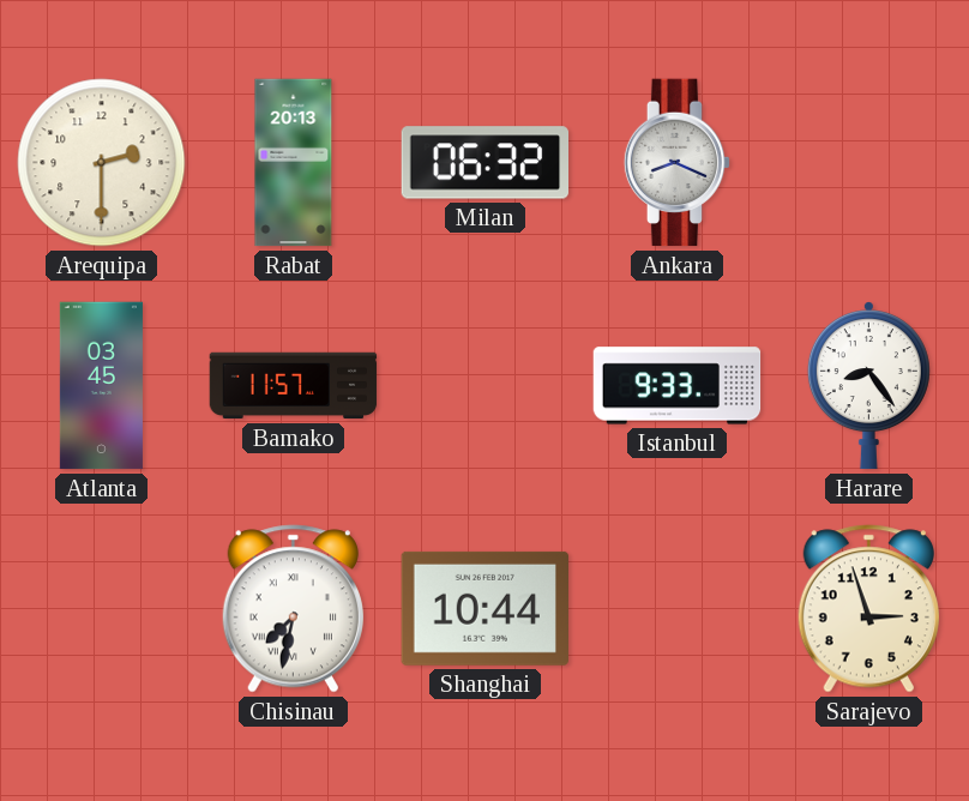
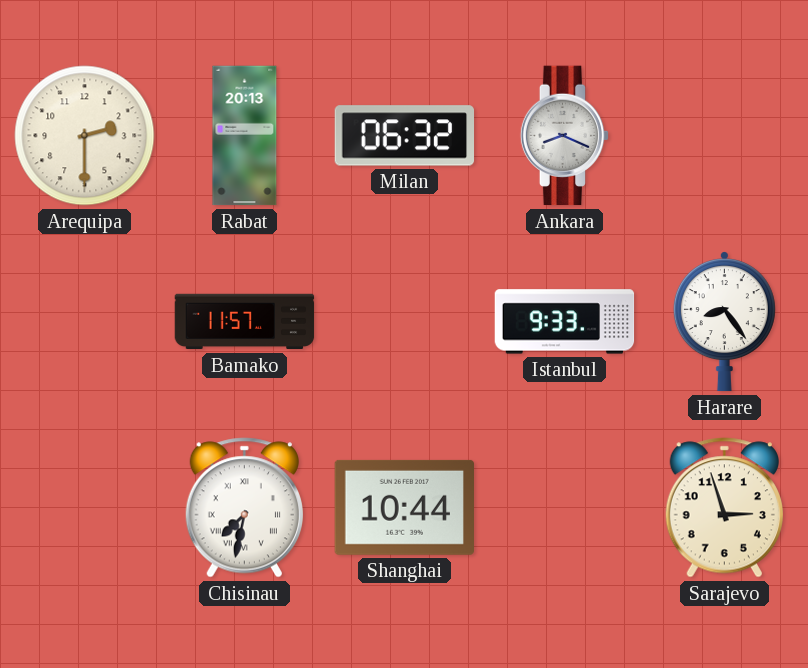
Atlanta: 03:45 -> none
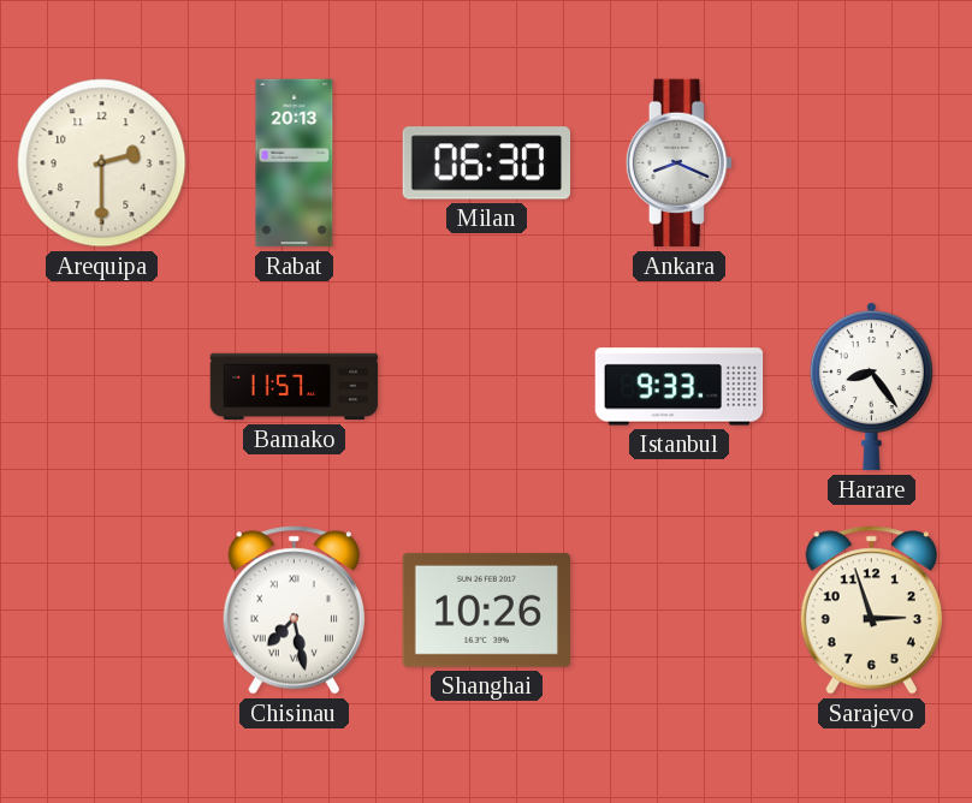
Milan: 06:32 -> 06:30
Chisinau: 7:32 -> 7:28
Shanghai: 10:44 -> 10:26
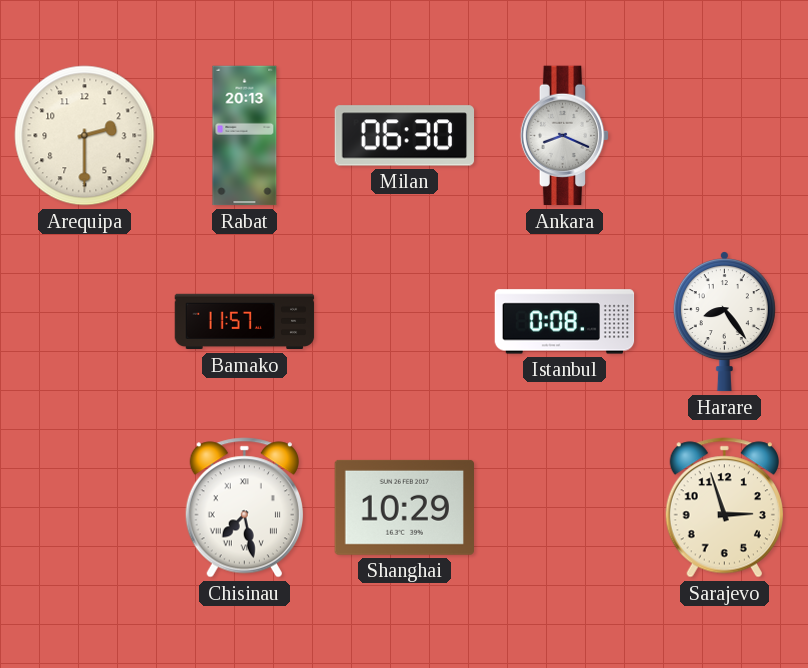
Istanbul: 9:33 -> 0:08
Shanghai: 10:26 -> 10:29
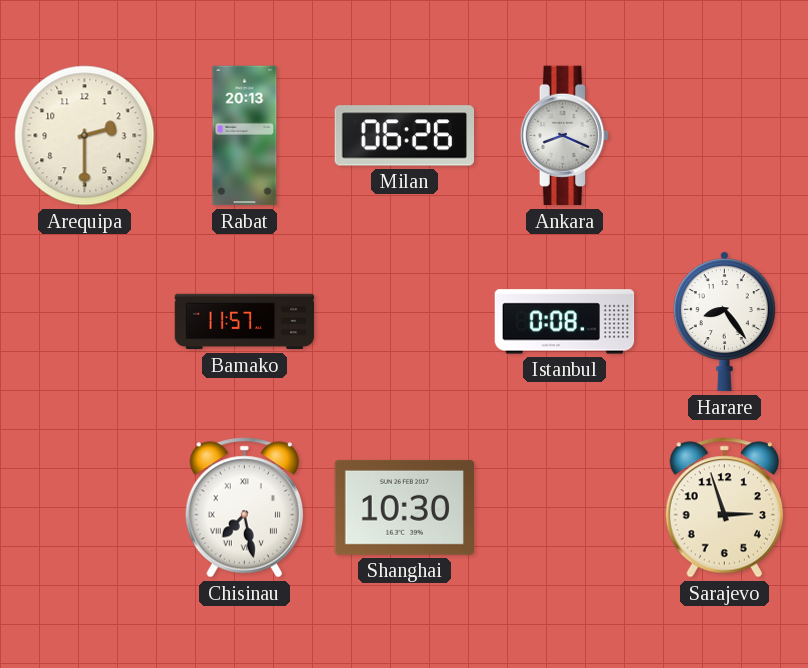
Milan: 06:30 -> 06:26
Shanghai: 10:29 -> 10:30
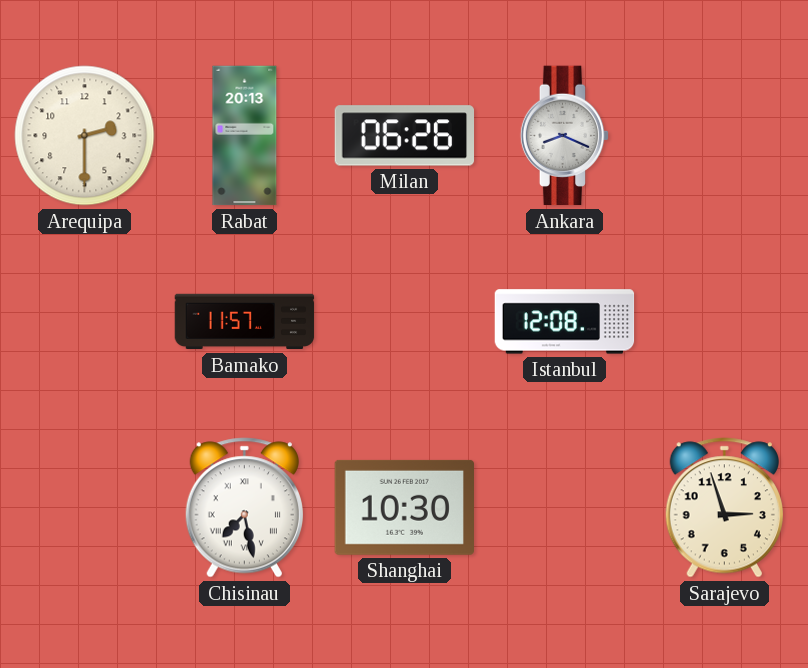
Istanbul: 0:08 -> 12:08
Harare: 8:24 -> none
